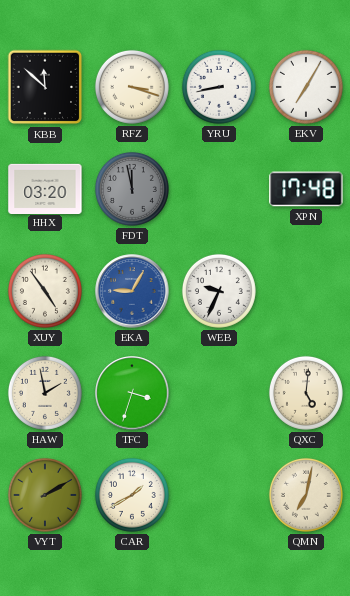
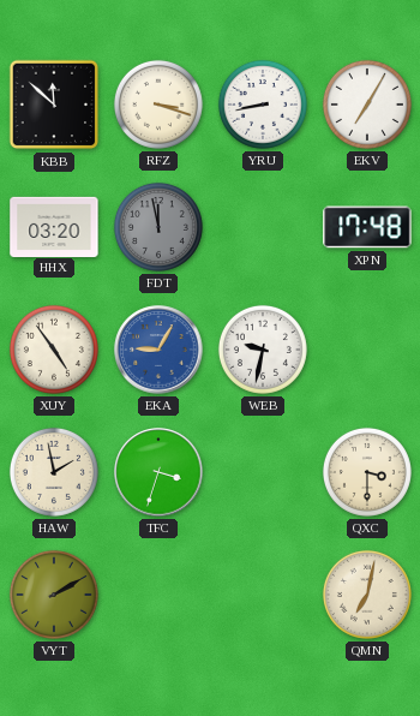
WEB: 9:34 -> 9:32
QXC: 5:01 -> 3:30
CAR: 1:40 -> none
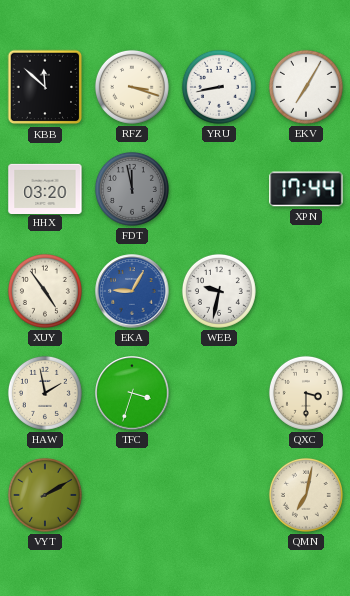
XPN: 17:48 -> 17:44
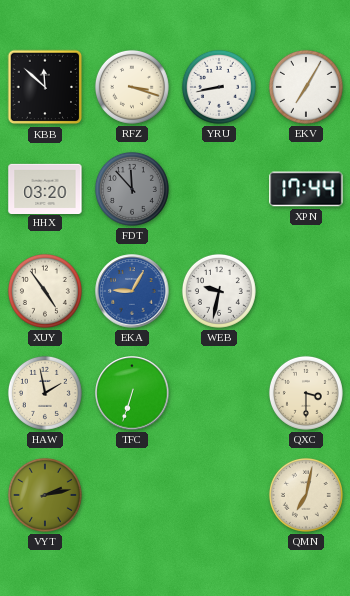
FDT: 11:58 -> 11:53
TFC: 3:33 -> 6:33
VYT: 2:10 -> 2:13
